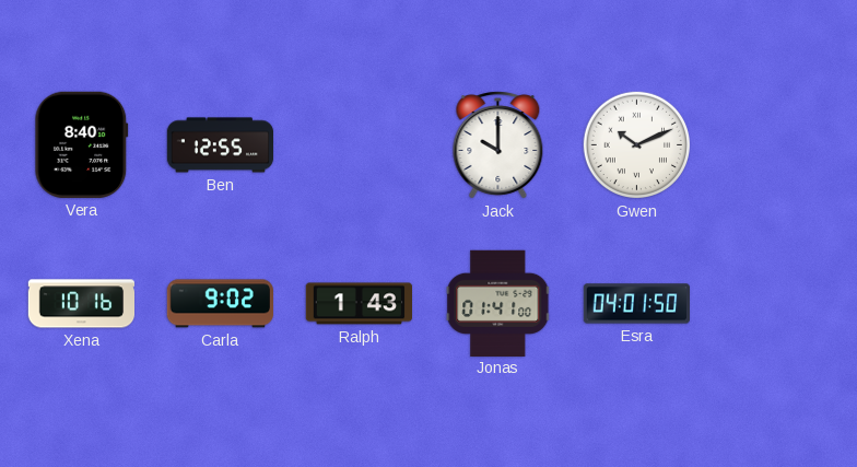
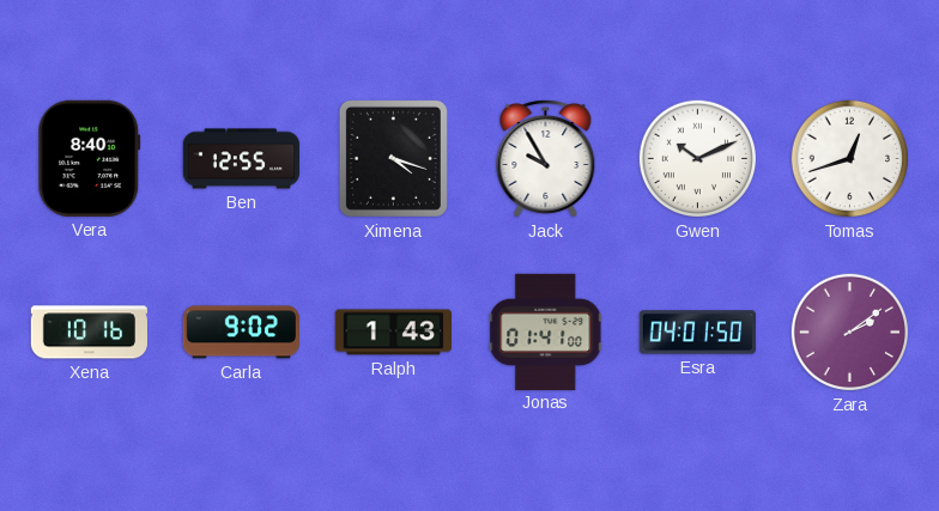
Ximena: none -> 4:18
Jack: 10:00 -> 9:55
Tomas: none -> 12:42
Zara: none -> 2:09
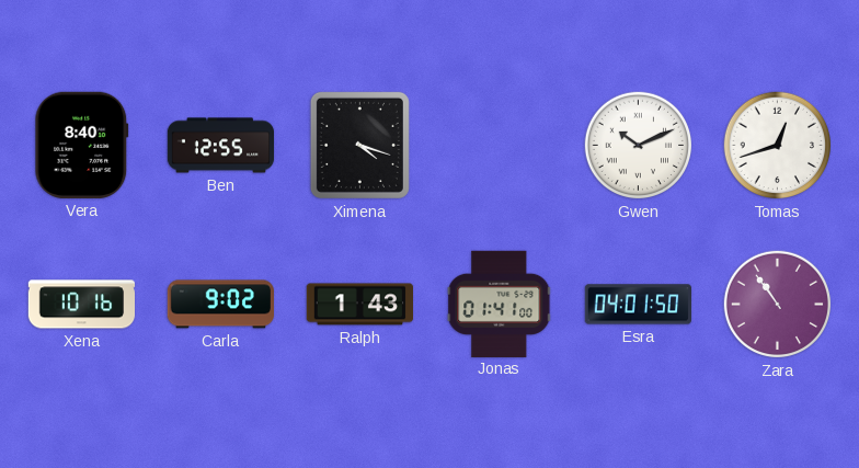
Jack: 9:55 -> none
Zara: 2:09 -> 10:54
